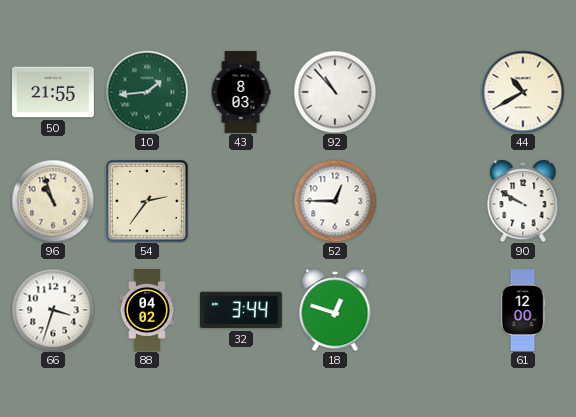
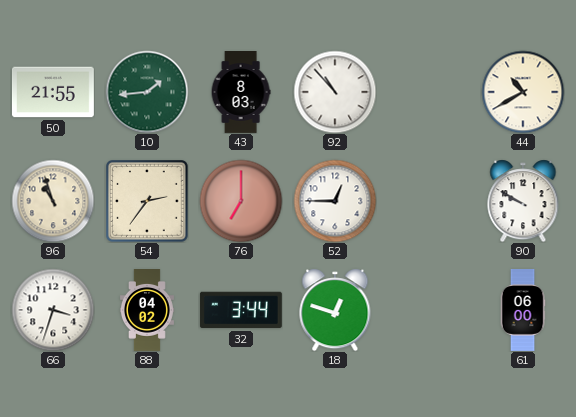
76: none -> 7:00
61: 12:00 -> 06:00
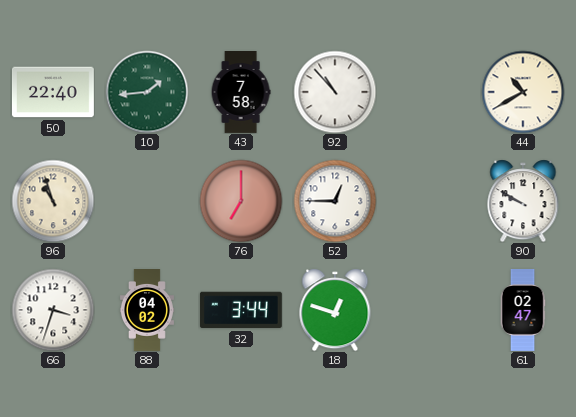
50: 21:55 -> 22:40
43: 8:03 -> 7:58
54: 2:36 -> none
61: 06:00 -> 02:47
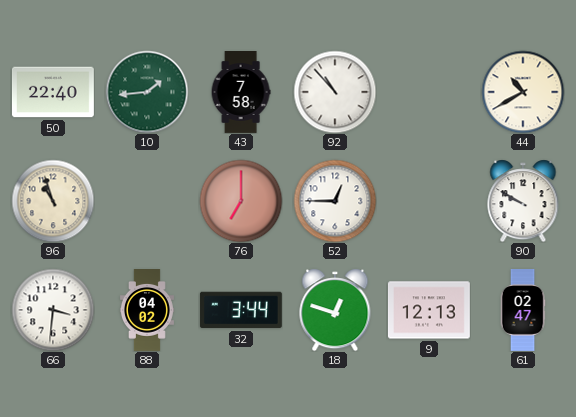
66: 3:33 -> 3:31
9: none -> 12:13
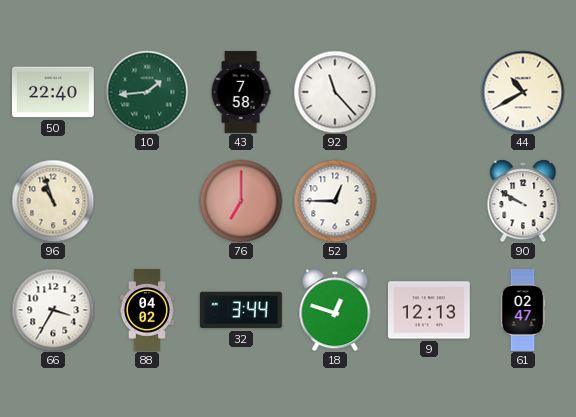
92: 10:53 -> 11:23
66: 3:31 -> 3:35
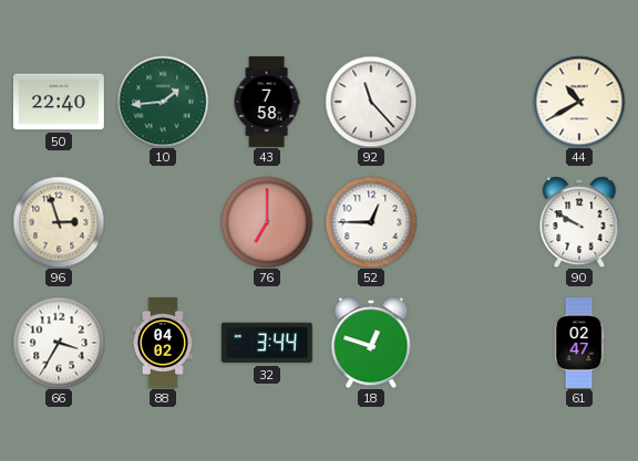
96: 10:57 -> 2:57
9: 12:13 -> none
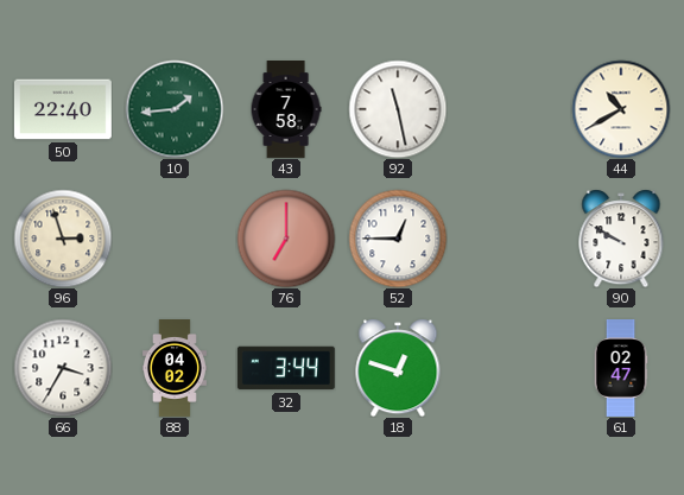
92: 11:23 -> 11:28
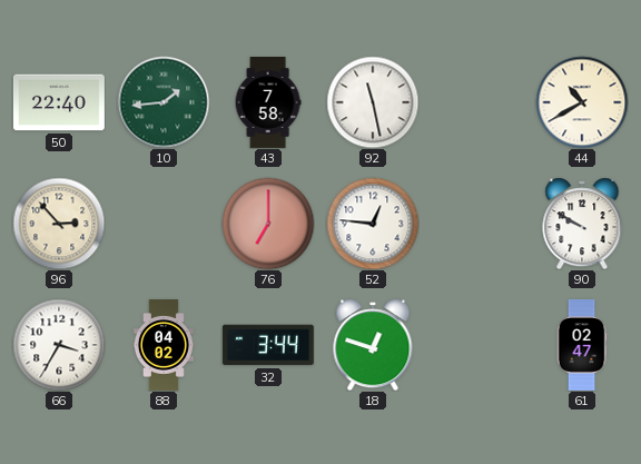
96: 2:57 -> 2:53
52: 12:45 -> 12:46
